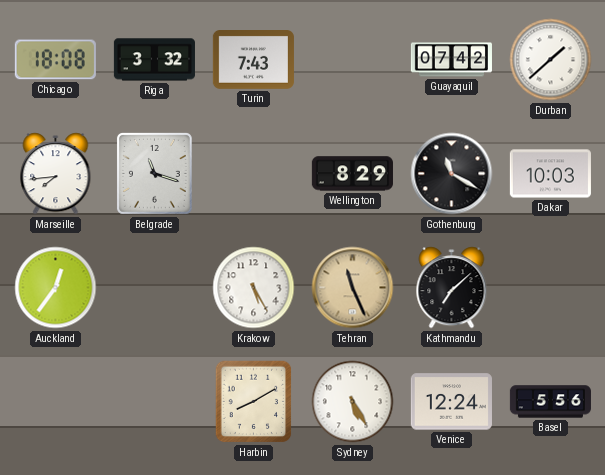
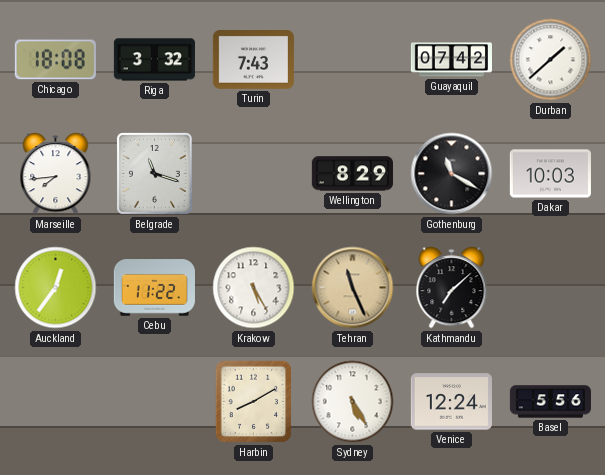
Cebu: none -> 11:22
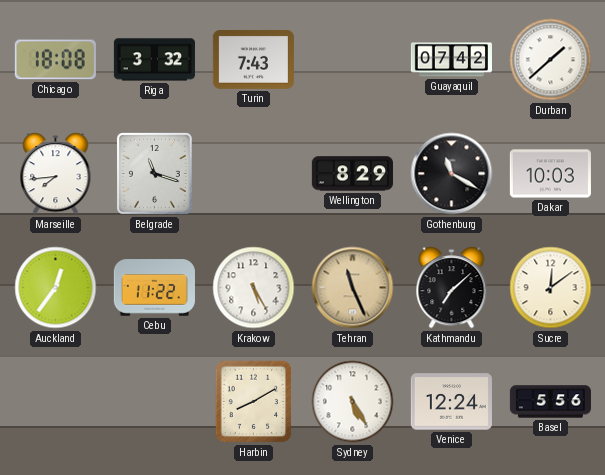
Sucre: none -> 12:09
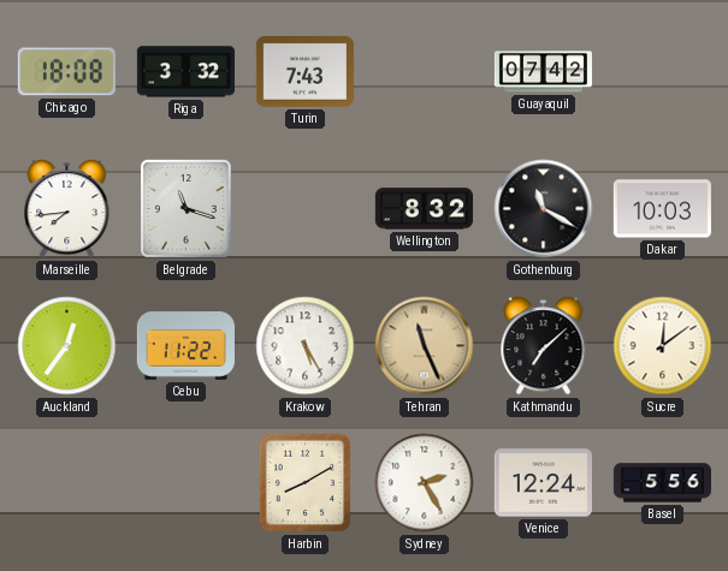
Durban: 1:38 -> none
Wellington: 8:29 -> 8:32
Sydney: 5:25 -> 2:25
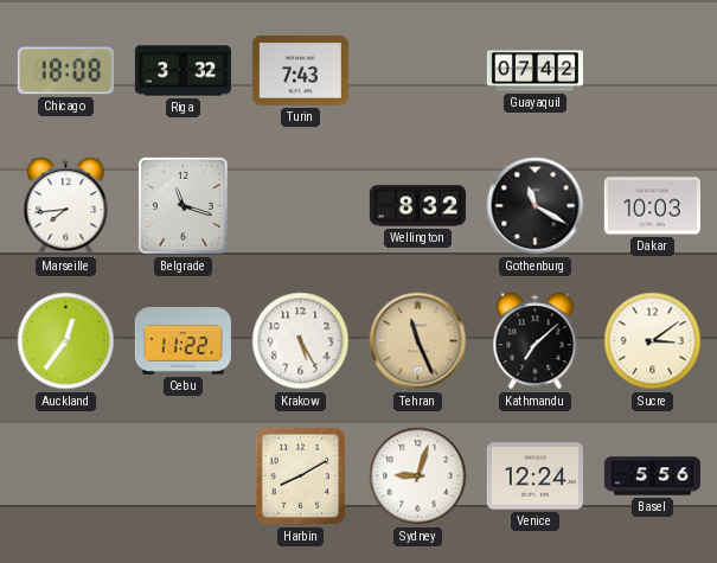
Sucre: 12:09 -> 3:09
Sydney: 2:25 -> 9:03
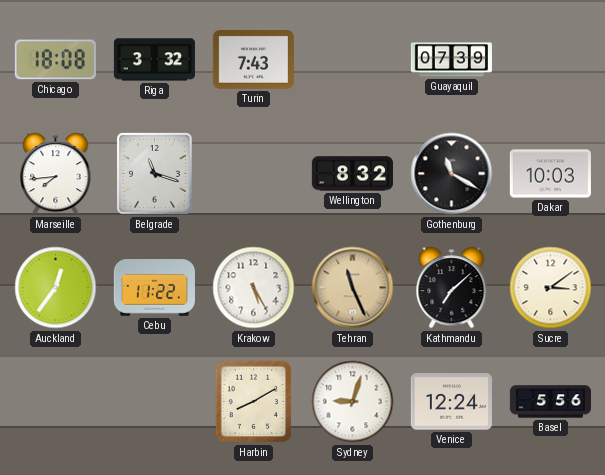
Guayaquil: 07:42 -> 07:39
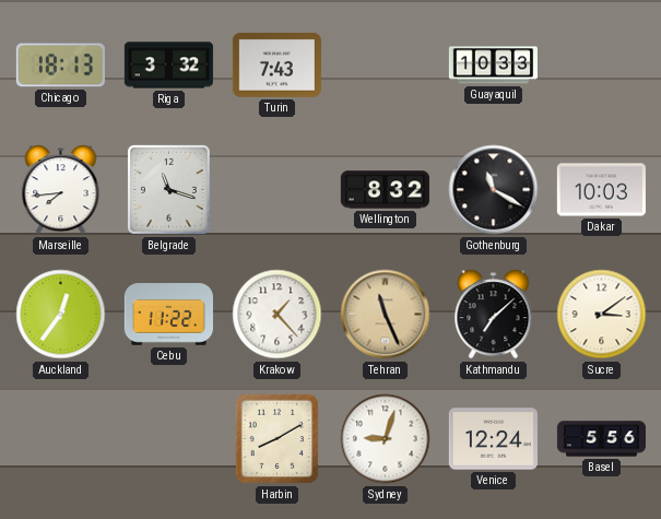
Chicago: 18:08 -> 18:13
Guayaquil: 07:39 -> 10:33
Krakow: 5:25 -> 1:23
